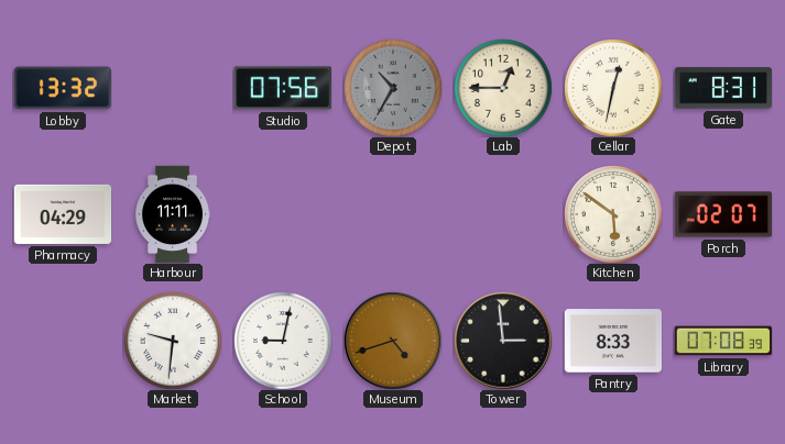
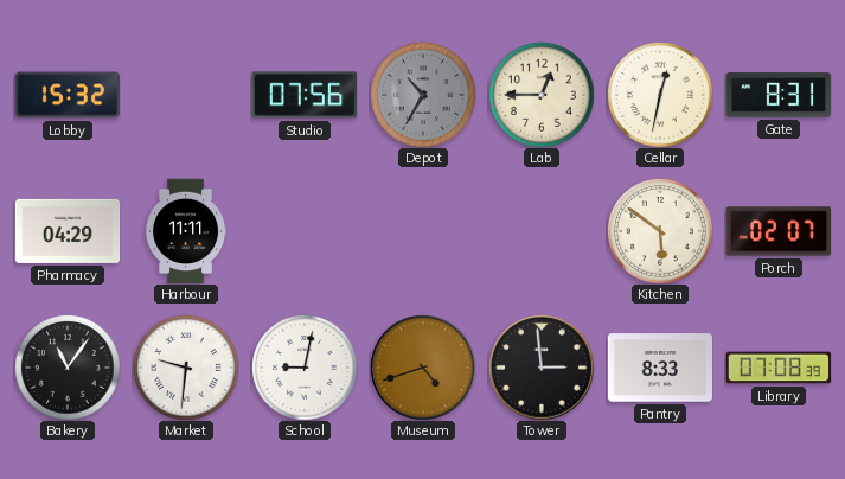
Lobby: 13:32 -> 15:32
Bakery: none -> 11:06
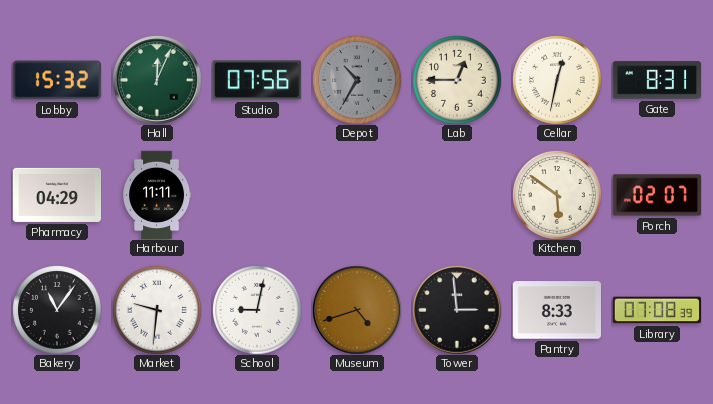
Hall: none -> 12:04
